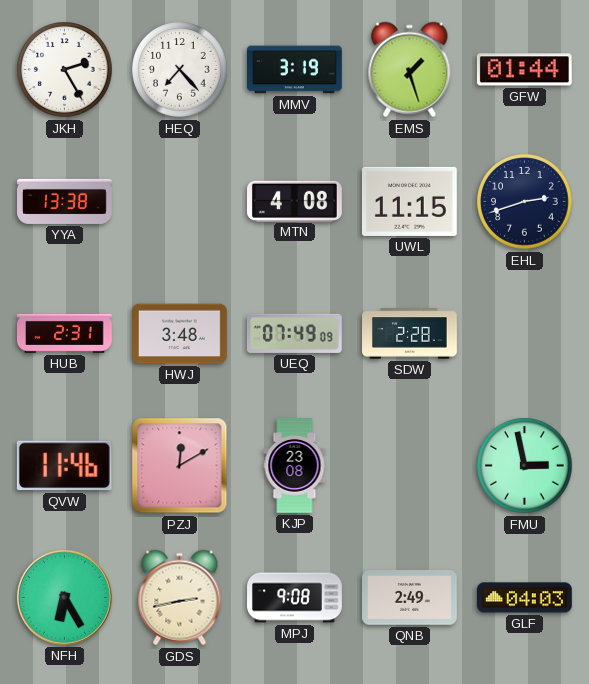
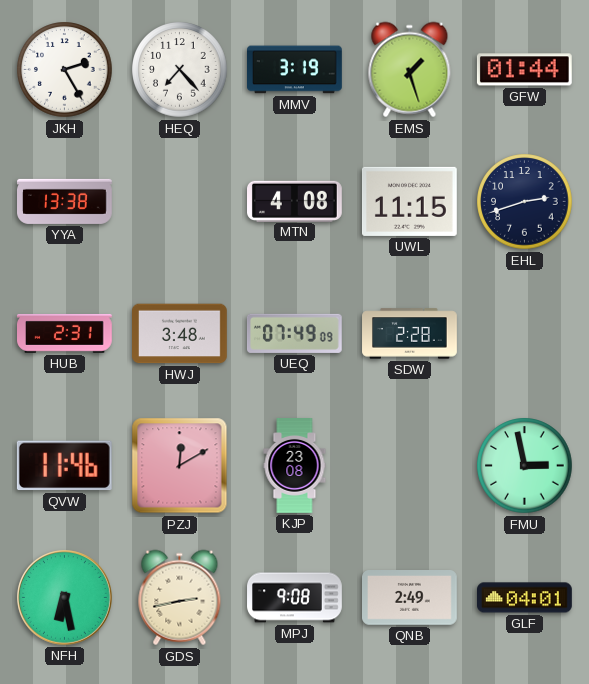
NFH: 6:25 -> 6:28
GLF: 04:03 -> 04:01
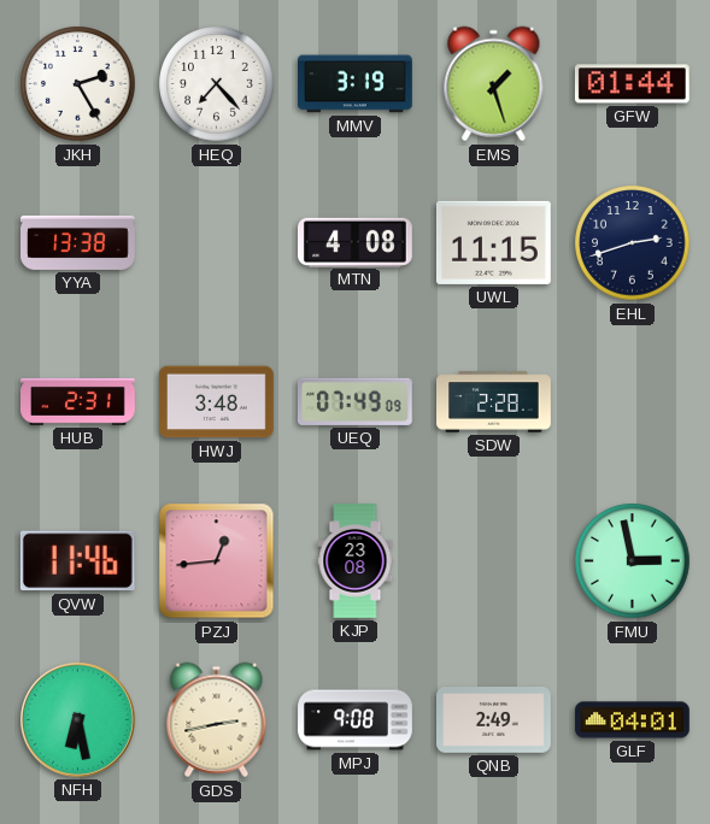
PZJ: 12:10 -> 12:44
